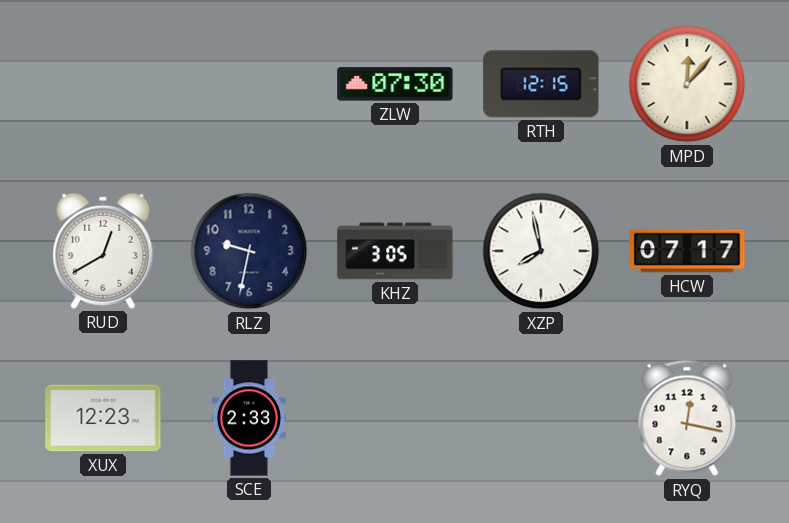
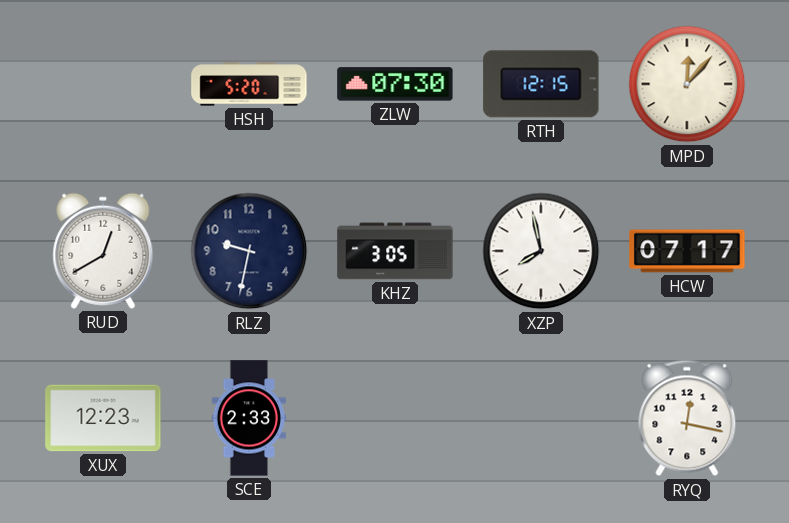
HSH: none -> 5:20
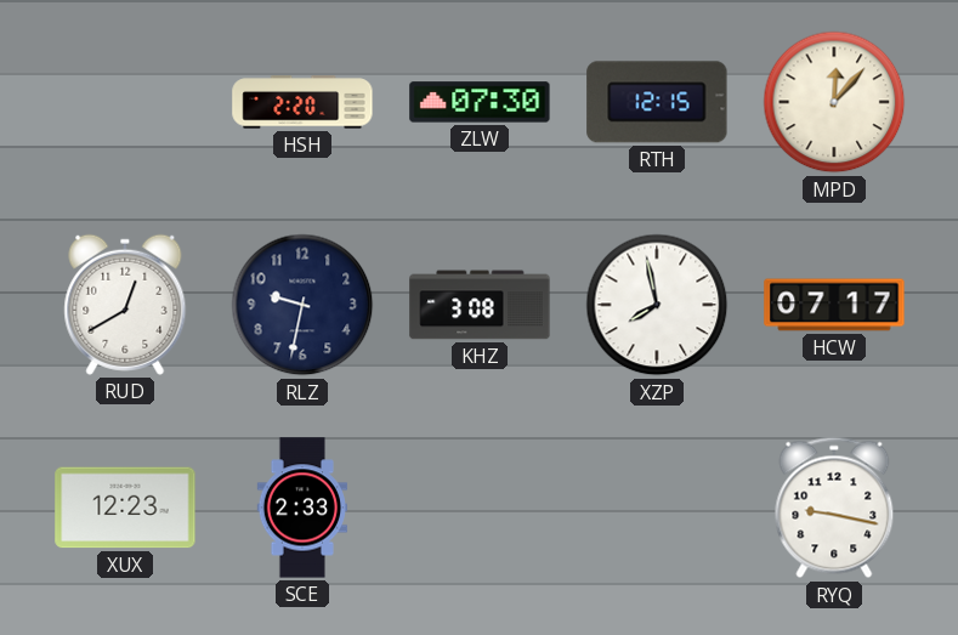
HSH: 5:20 -> 2:20
KHZ: 3:05 -> 3:08
RYQ: 12:17 -> 9:17
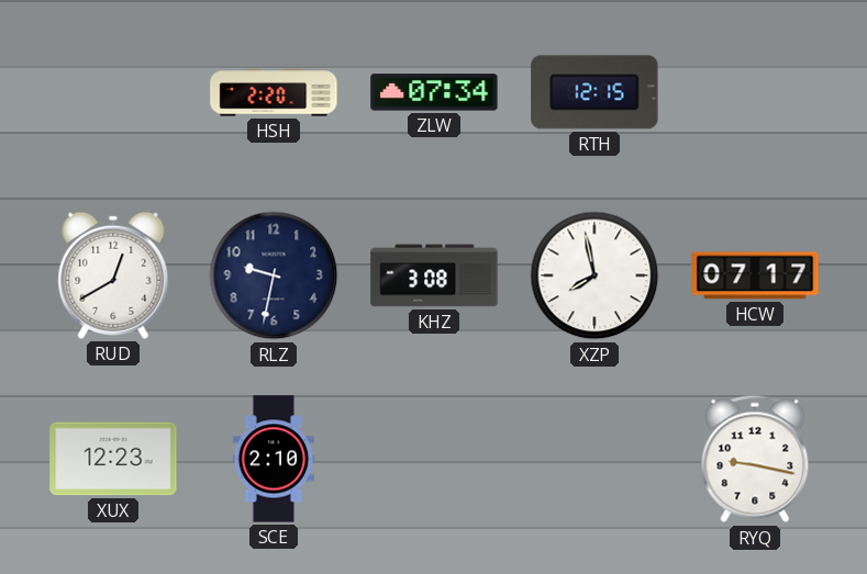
ZLW: 07:30 -> 07:34
MPD: 12:07 -> none
SCE: 2:33 -> 2:10
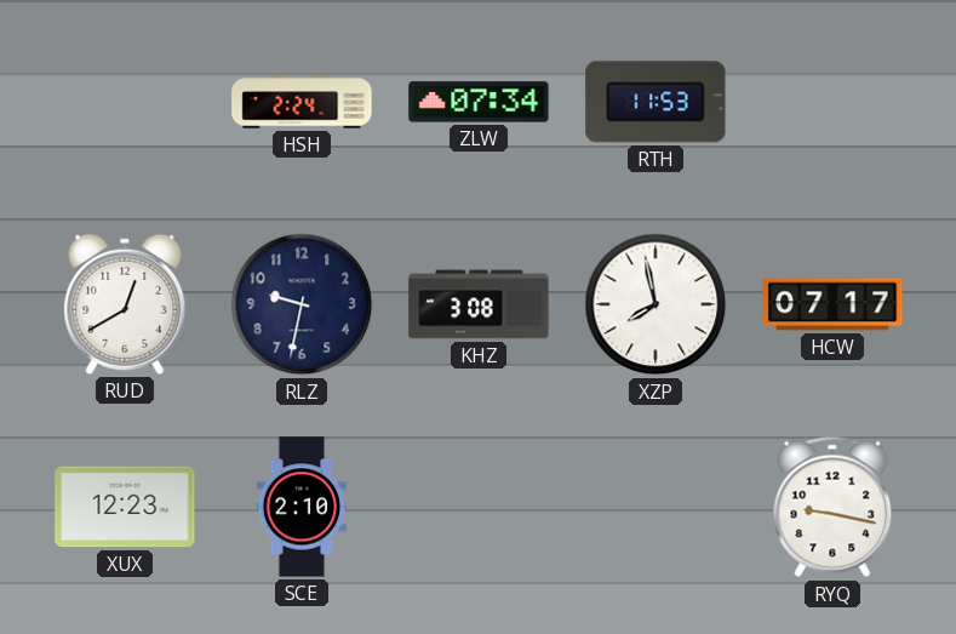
HSH: 2:20 -> 2:24
RTH: 12:15 -> 11:53
